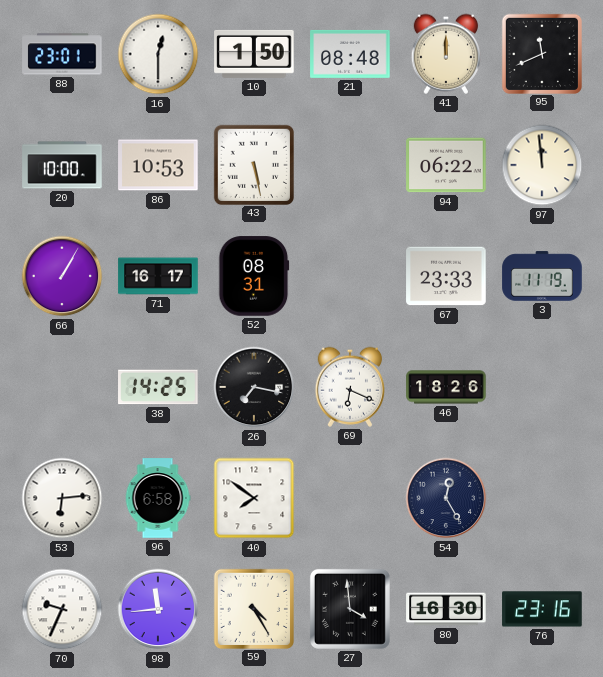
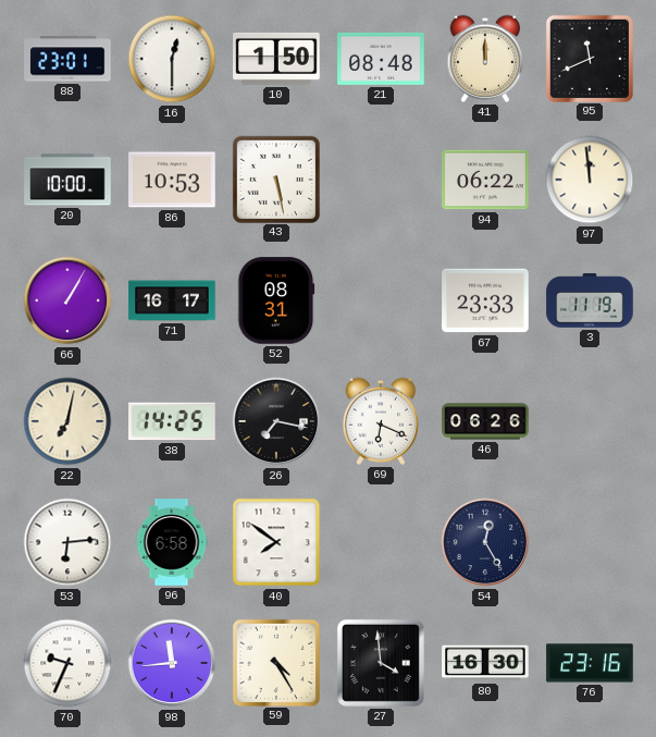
22: none -> 7:02
46: 18:26 -> 06:26
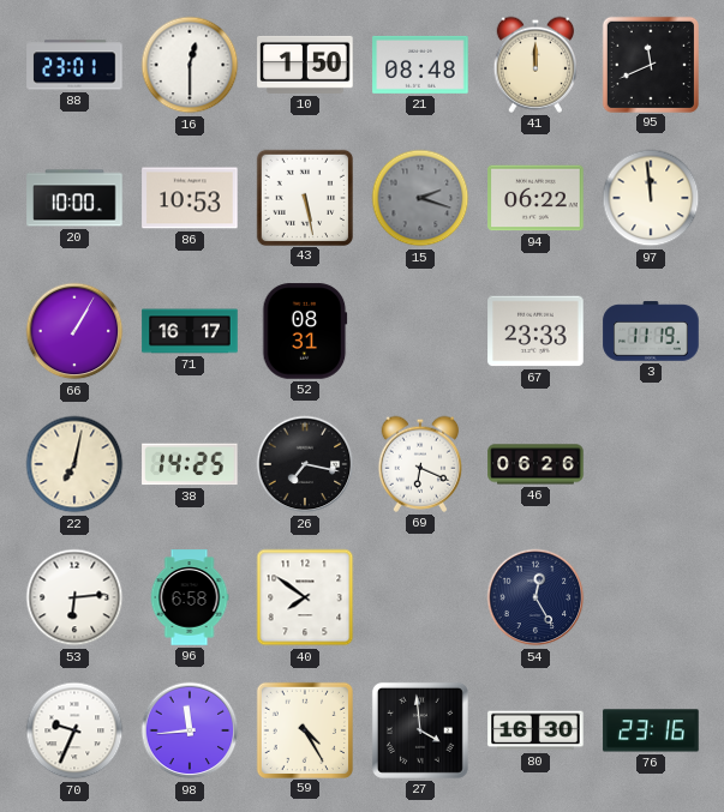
15: none -> 2:18
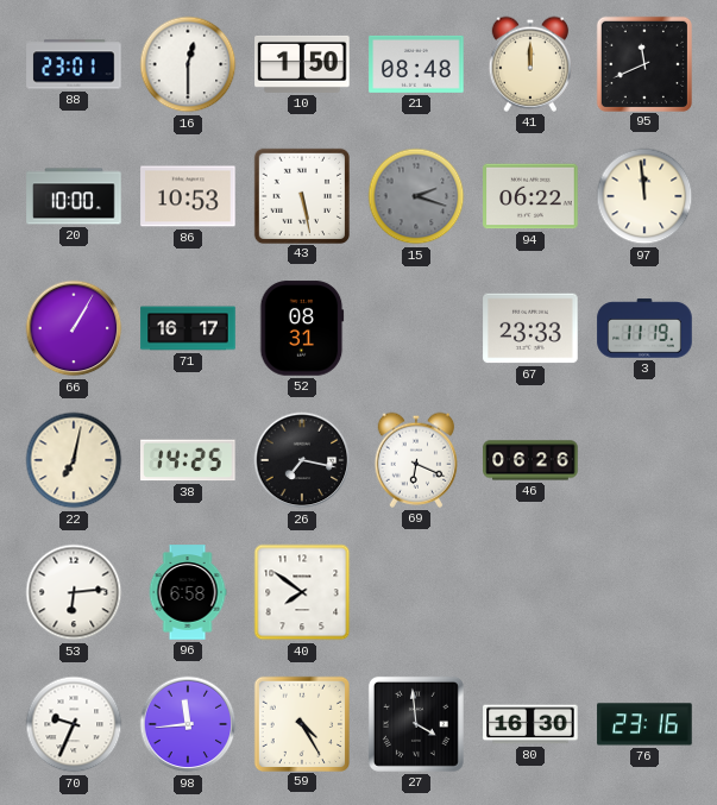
54: 12:25 -> none
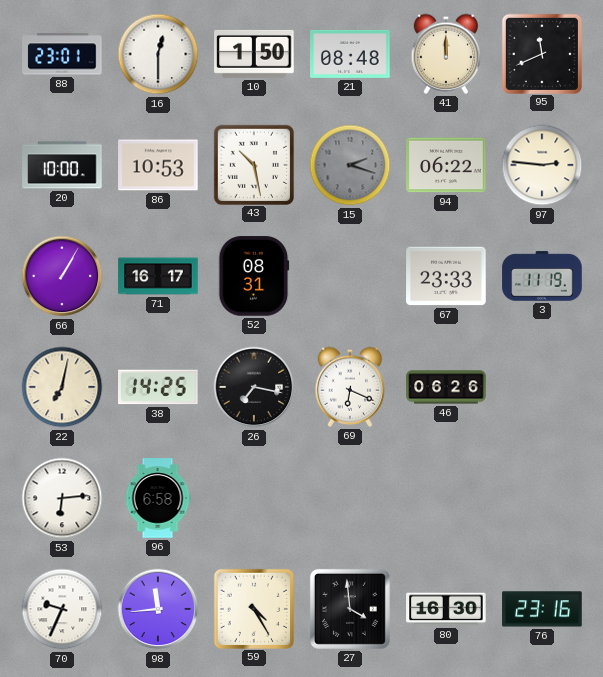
43: 5:28 -> 10:28
97: 11:59 -> 2:46
40: 7:51 -> none
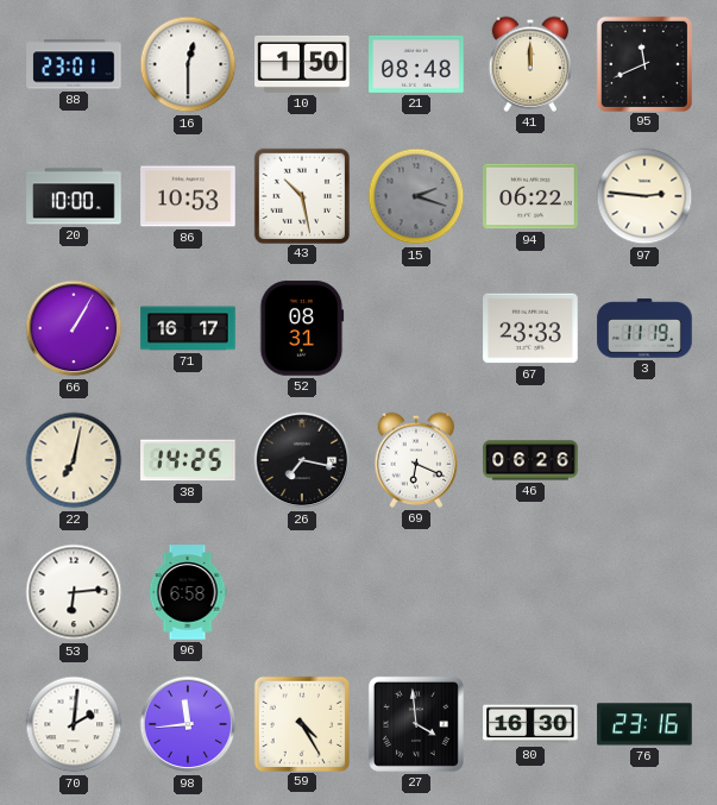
70: 9:34 -> 2:01
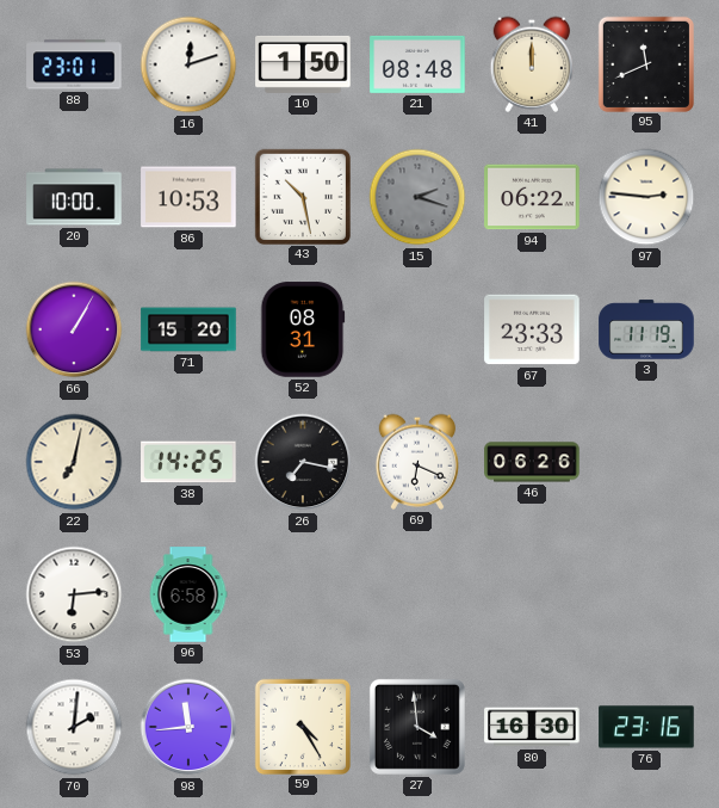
16: 12:30 -> 12:12
71: 16:17 -> 15:20
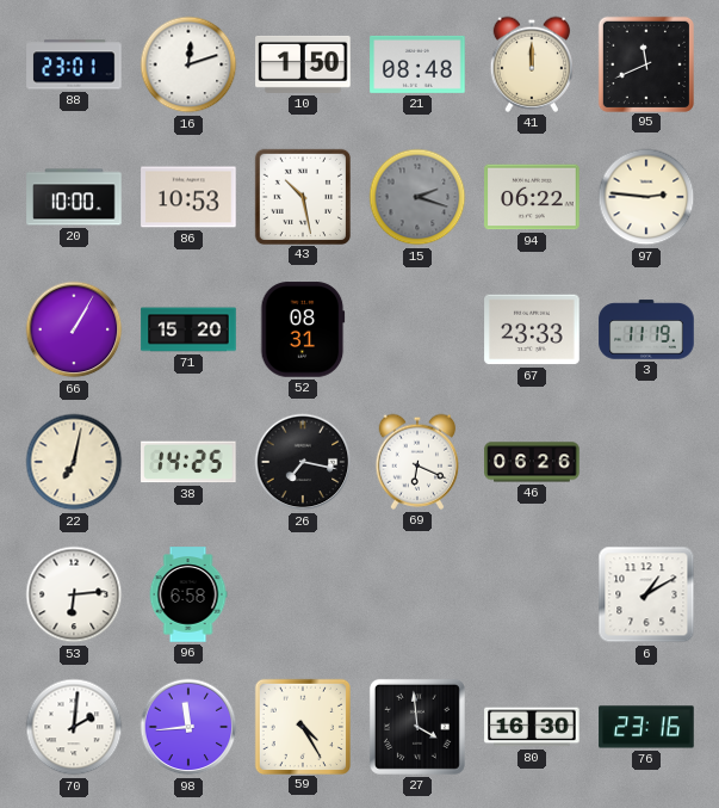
6: none -> 1:10
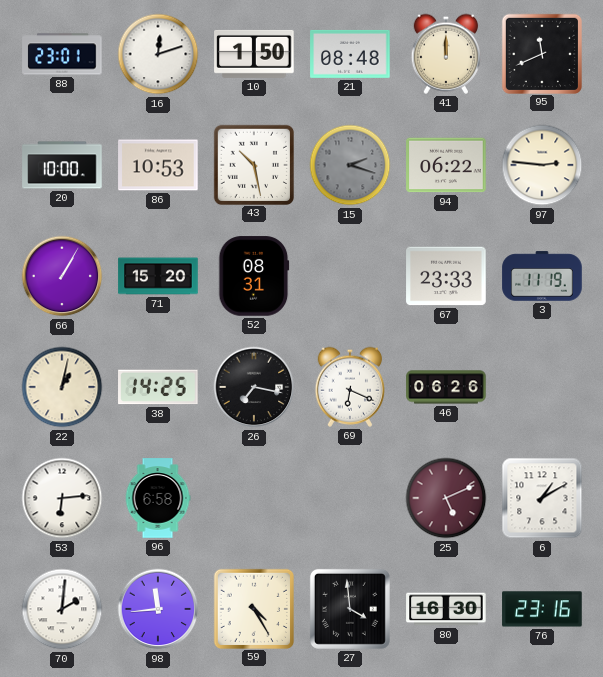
22: 7:02 -> 1:02
25: none -> 5:11
